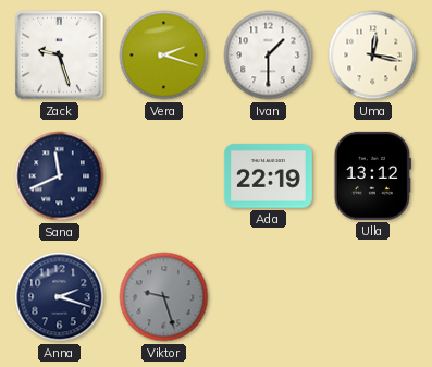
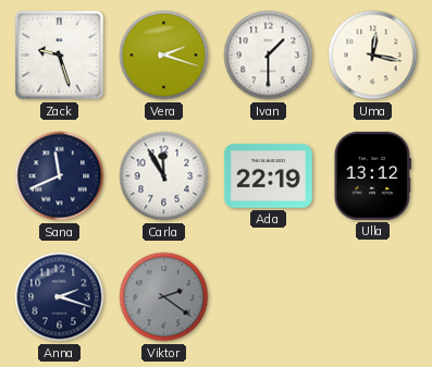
Carla: none -> 11:55
Viktor: 9:27 -> 2:21
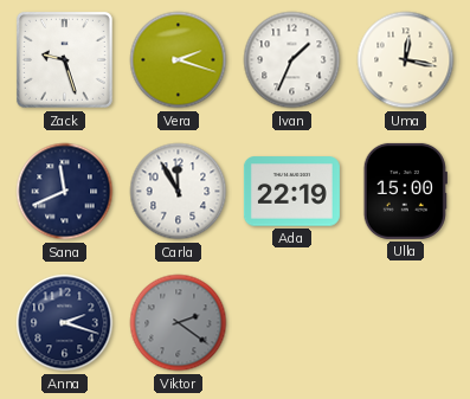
Ivan: 1:30 -> 1:34
Ulla: 13:12 -> 15:00
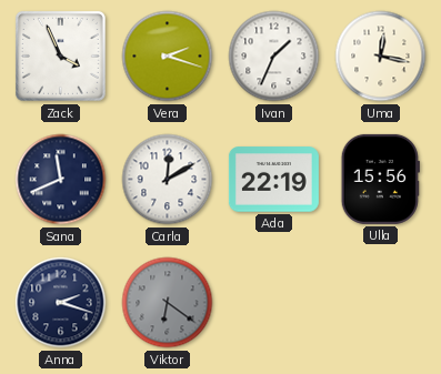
Zack: 9:27 -> 3:56
Carla: 11:55 -> 12:10
Ulla: 15:00 -> 15:56
Viktor: 2:21 -> 6:21
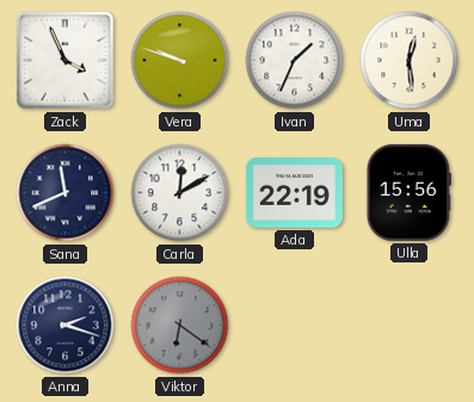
Vera: 2:18 -> 9:48
Uma: 12:17 -> 12:29
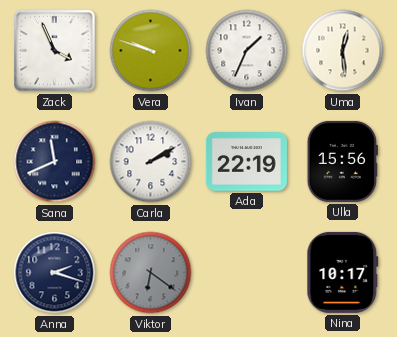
Carla: 12:10 -> 2:10
Nina: none -> 10:17
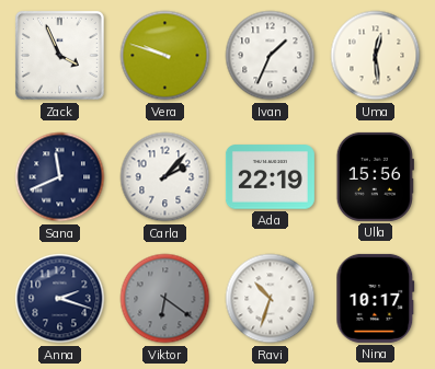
Carla: 2:10 -> 2:07
Ravi: none -> 10:33
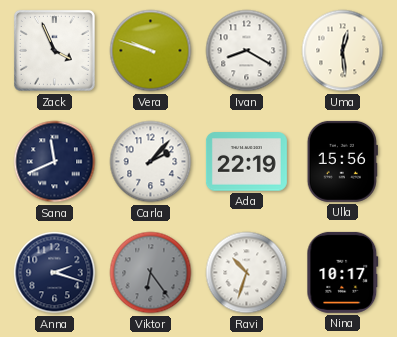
Ivan: 1:34 -> 8:20
Viktor: 6:21 -> 6:24
